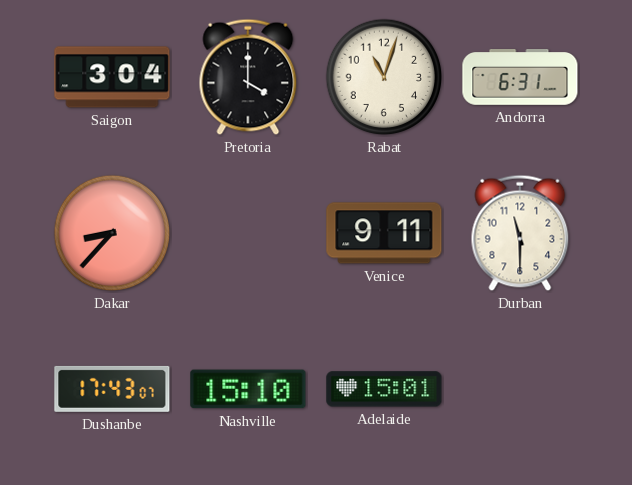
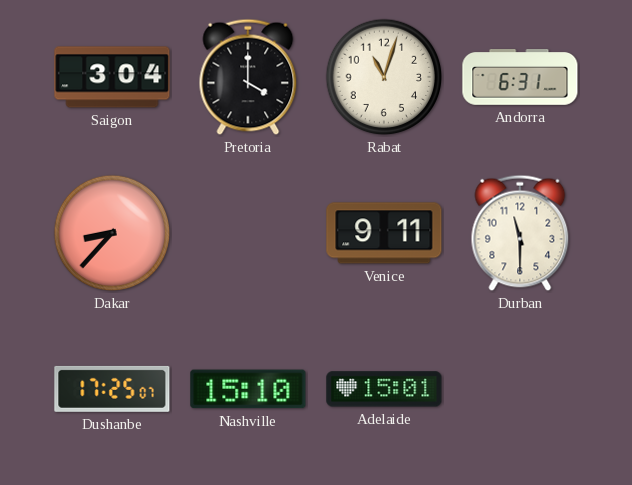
Dushanbe: 17:43 -> 17:25
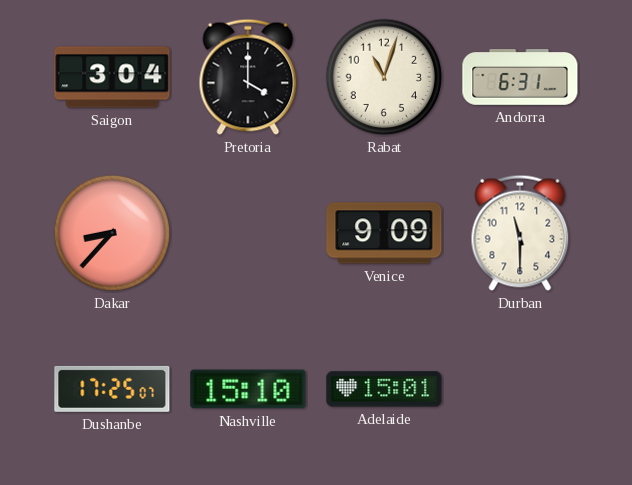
Venice: 9:11 -> 9:09
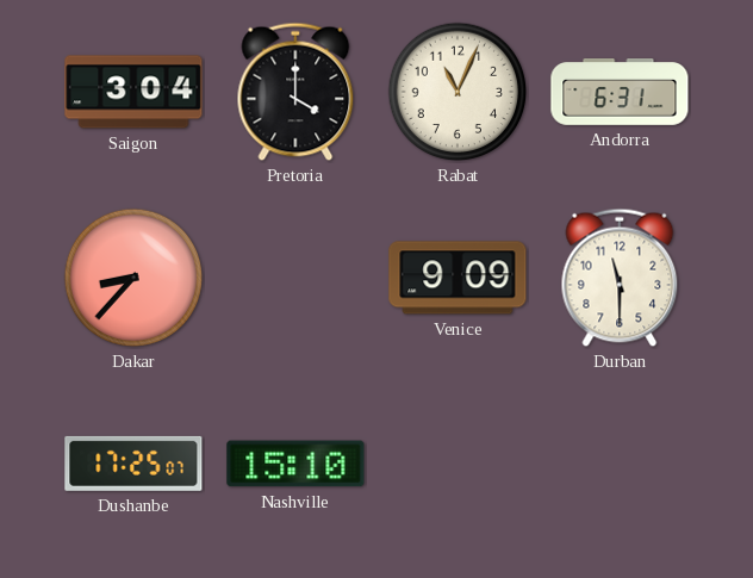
Rabat: 11:03 -> 11:04
Adelaide: 15:01 -> none
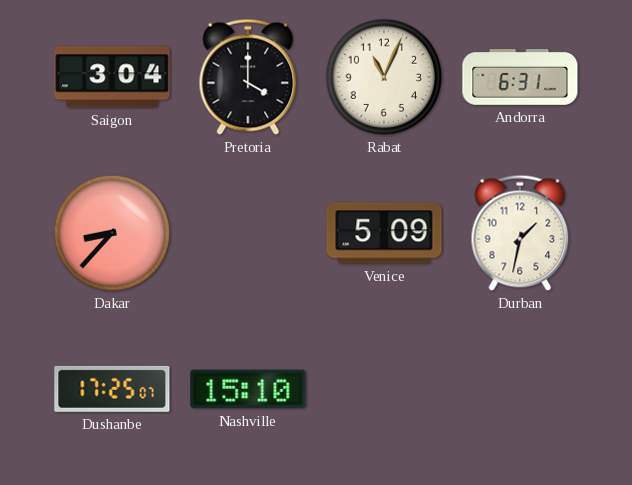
Venice: 9:09 -> 5:09
Durban: 11:30 -> 1:32
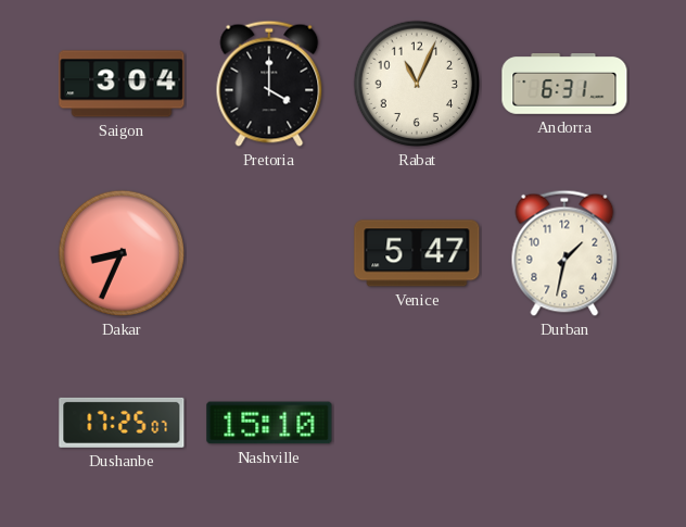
Dakar: 8:37 -> 8:34
Venice: 5:09 -> 5:47
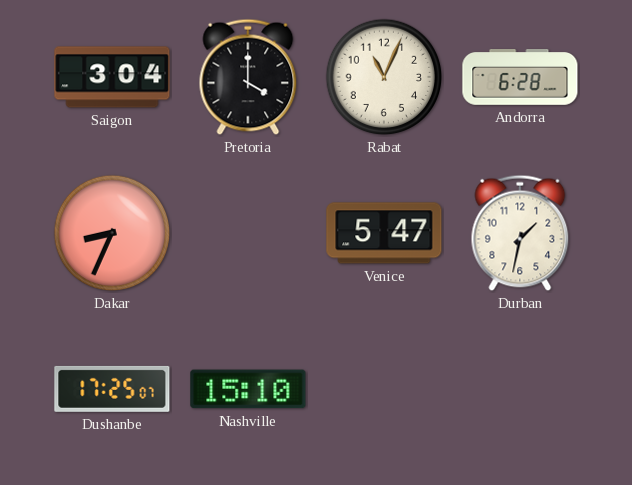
Andorra: 6:31 -> 6:28
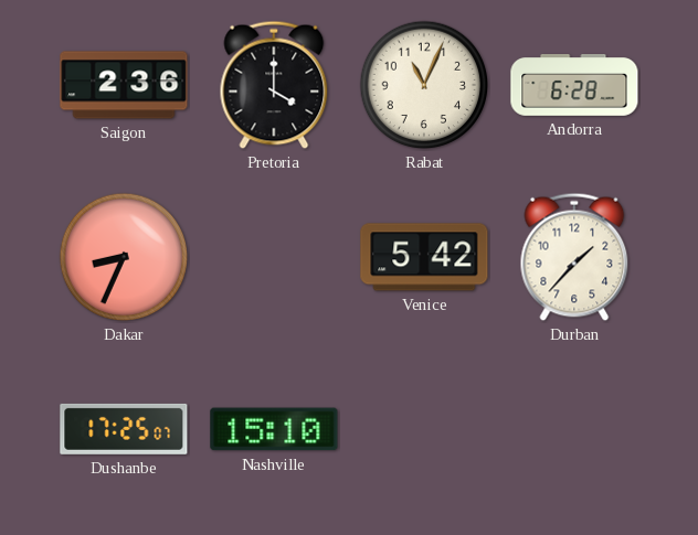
Saigon: 3:04 -> 2:36
Venice: 5:47 -> 5:42
Durban: 1:32 -> 1:37
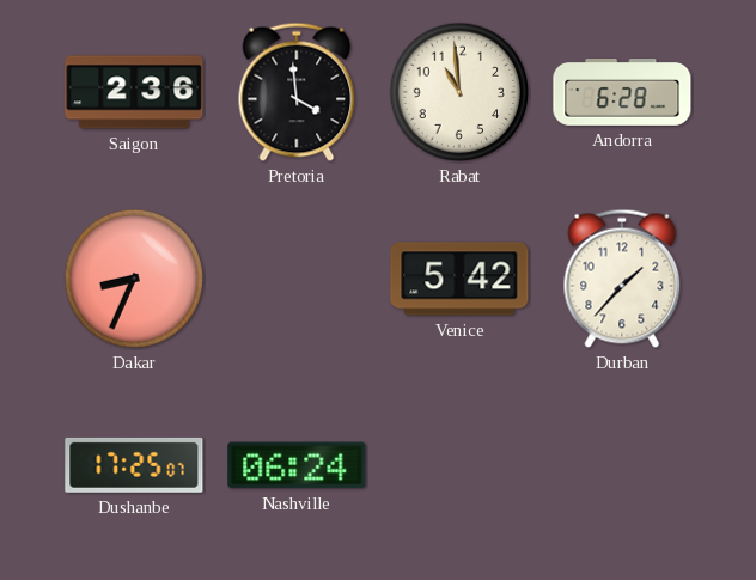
Pretoria: 4:00 -> 3:59
Rabat: 11:04 -> 10:59
Nashville: 15:10 -> 06:24
